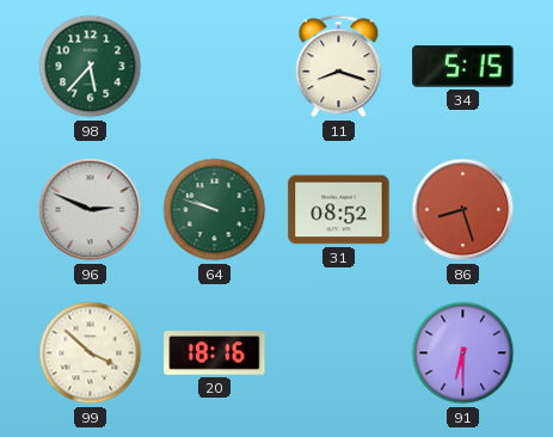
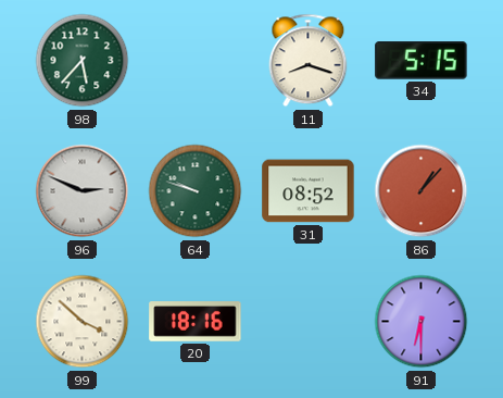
86: 8:27 -> 1:07
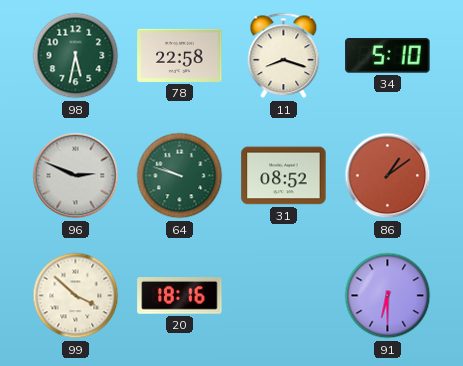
98: 5:37 -> 5:32
78: none -> 22:58
34: 5:15 -> 5:10
86: 1:07 -> 1:09
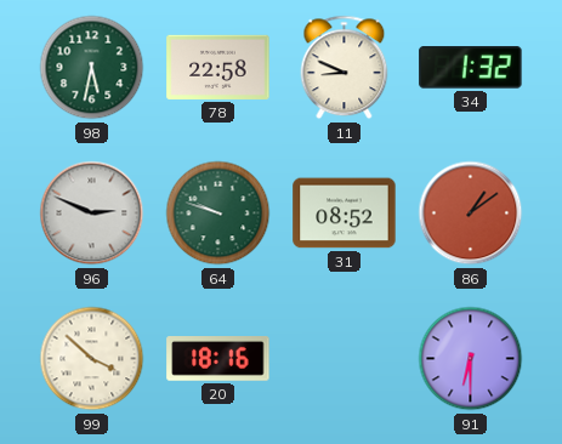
11: 8:18 -> 8:49
34: 5:10 -> 1:32
